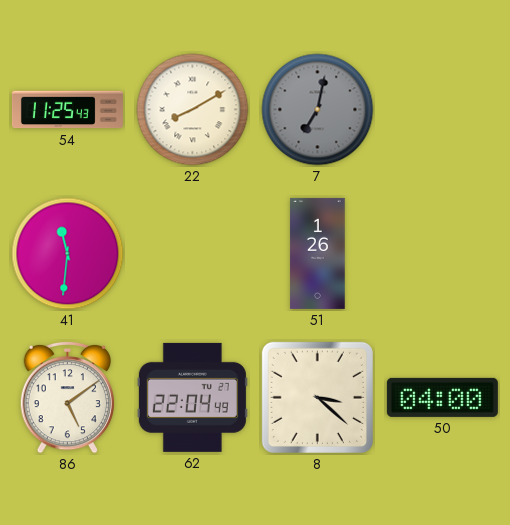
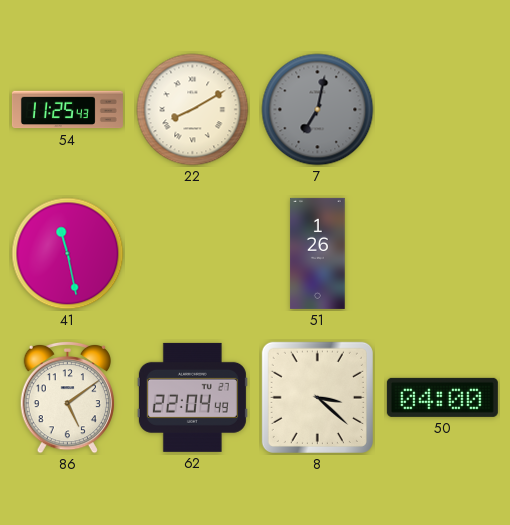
41: 11:31 -> 11:28
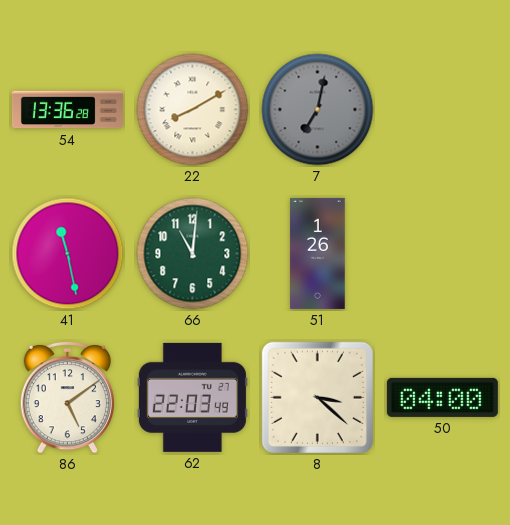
54: 11:25 -> 13:36
66: none -> 11:01
62: 22:04 -> 22:03
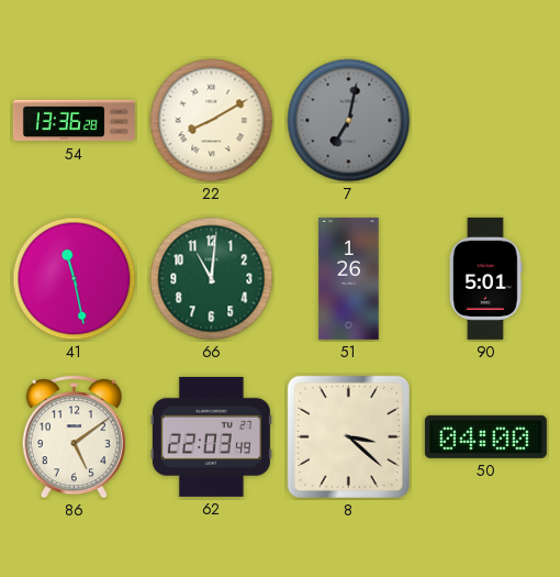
90: none -> 5:01
